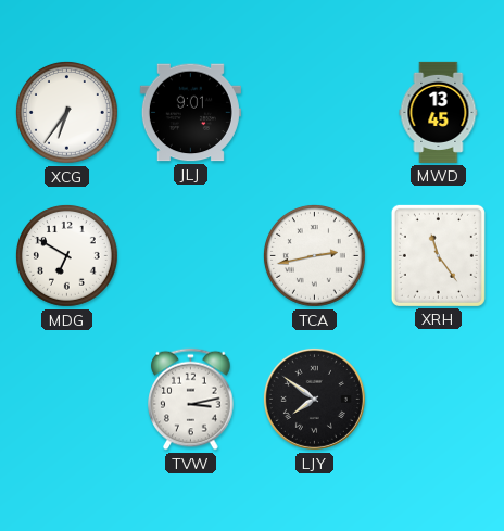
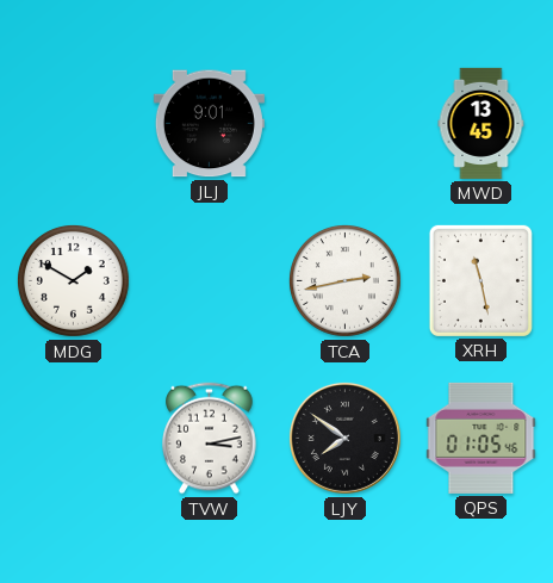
XCG: 6:36 -> none
MDG: 6:50 -> 1:50
XRH: 11:24 -> 11:28
QPS: none -> 01:05
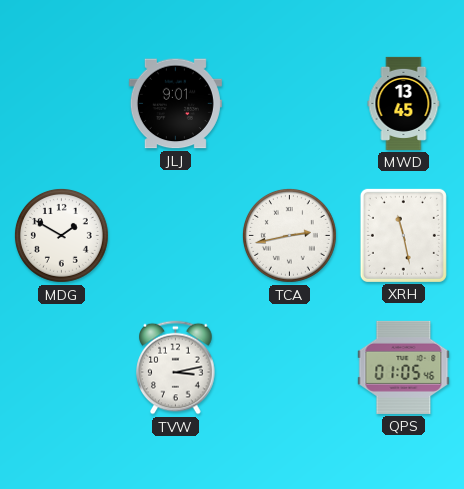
LJY: 7:51 -> none
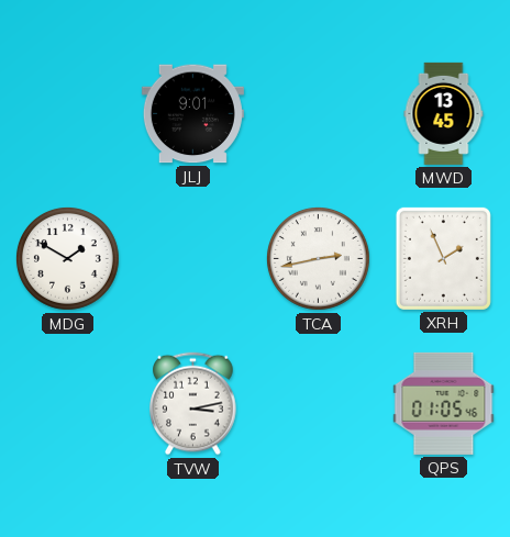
XRH: 11:28 -> 1:56
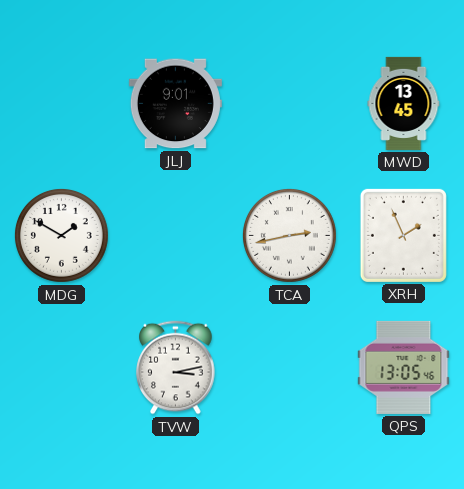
QPS: 01:05 -> 13:05
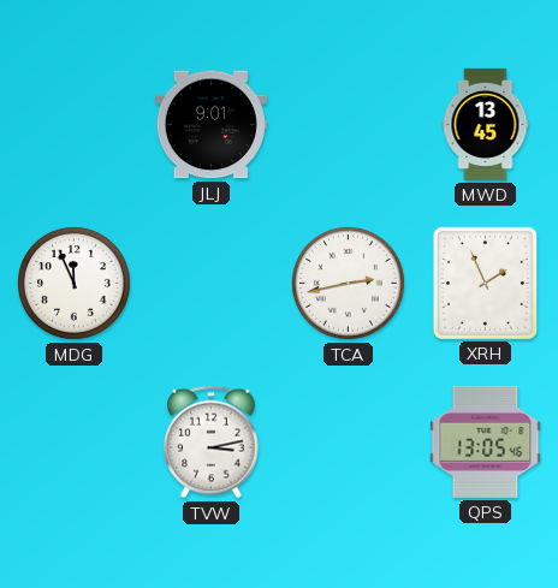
MDG: 1:50 -> 11:56
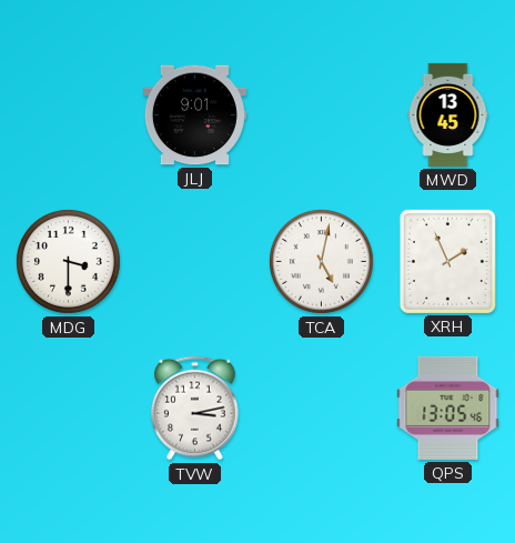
MDG: 11:56 -> 3:30
TCA: 2:43 -> 5:02
